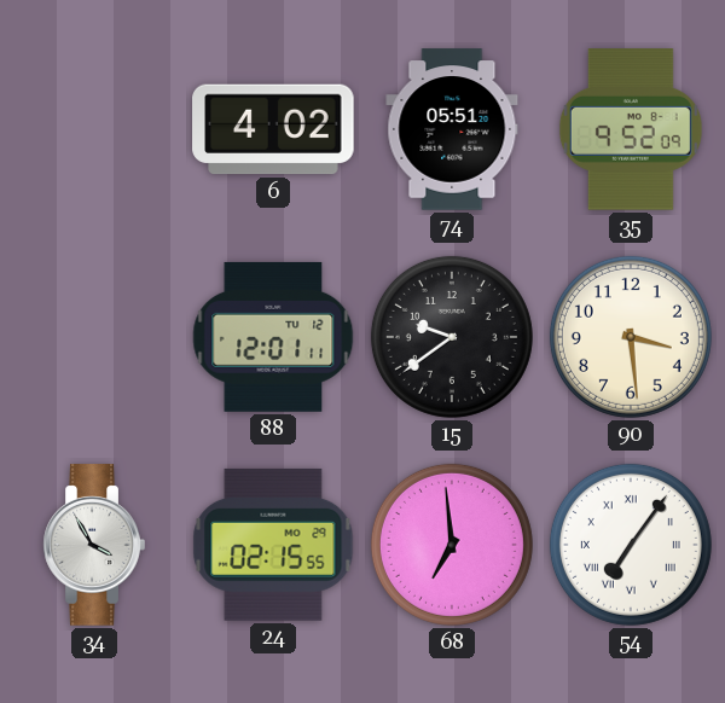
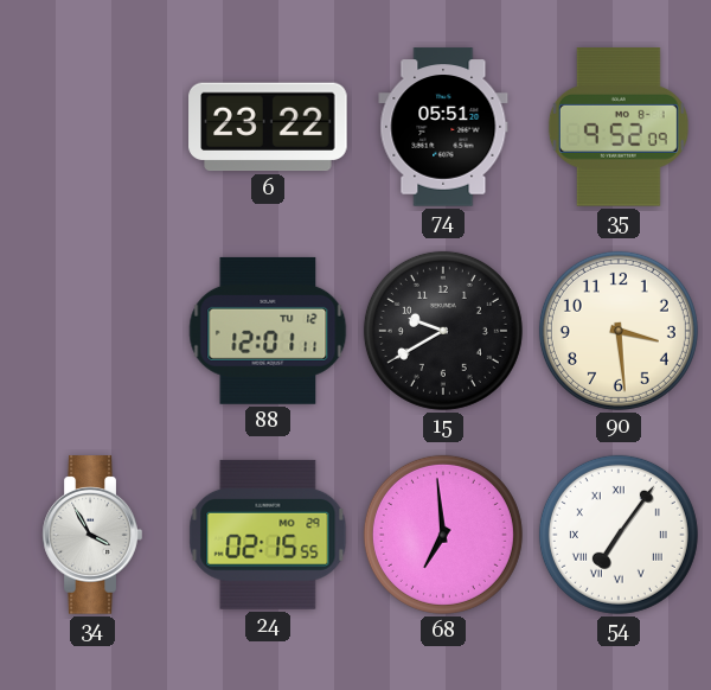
6: 4:02 -> 23:22
15: 9:39 -> 9:40
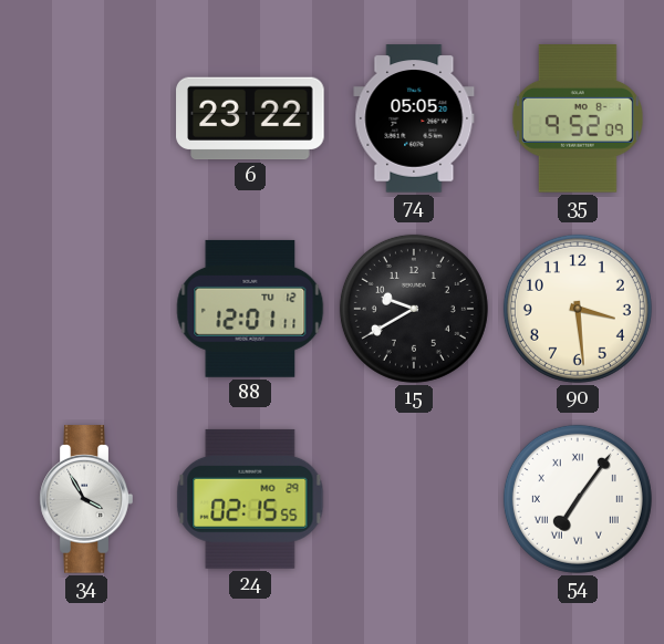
74: 05:51 -> 05:05
68: 6:59 -> none
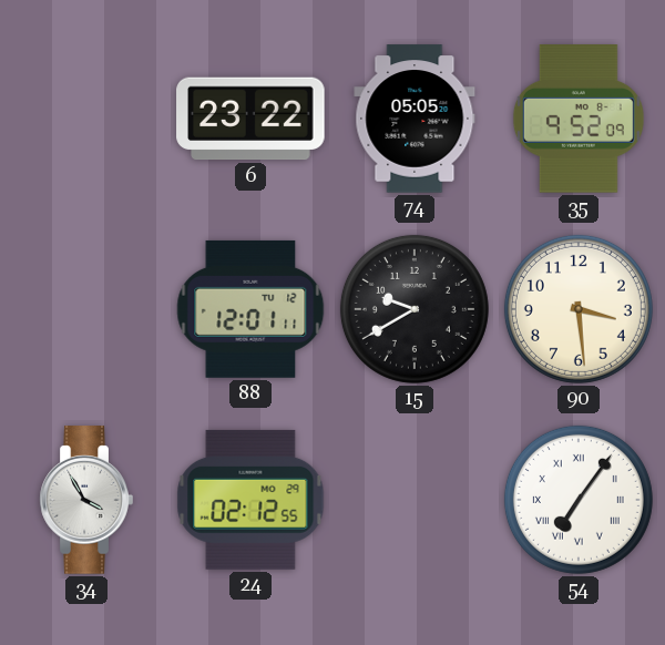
24: 02:15 -> 02:12
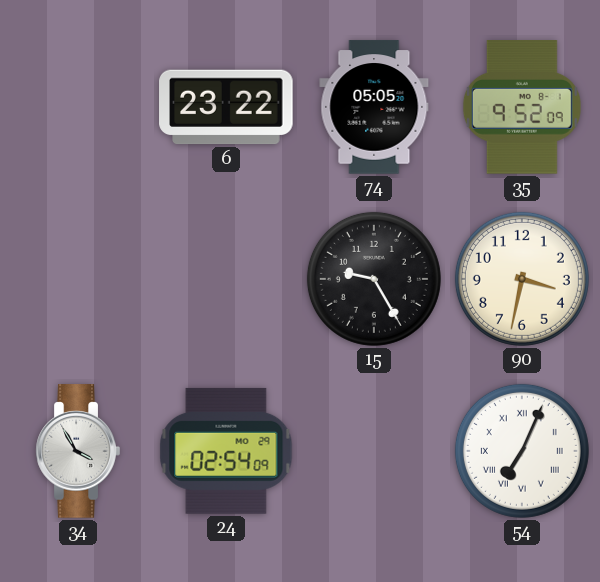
88: 12:01 -> none
15: 9:40 -> 9:25
90: 3:29 -> 3:32
24: 02:12 -> 02:54
54: 7:06 -> 7:04
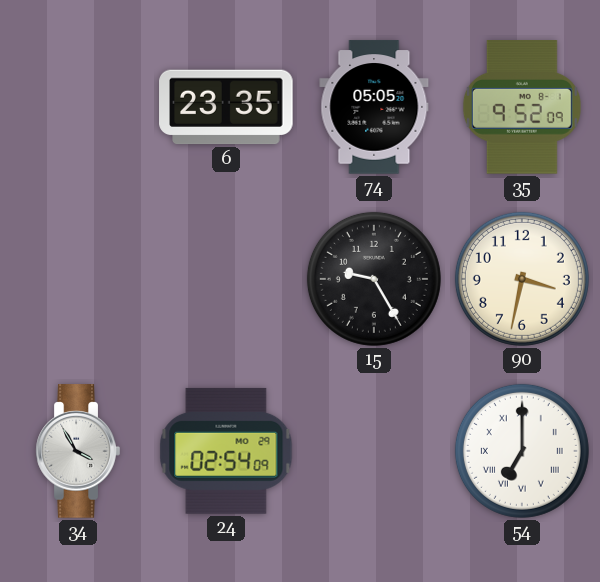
6: 23:22 -> 23:35
54: 7:04 -> 7:00
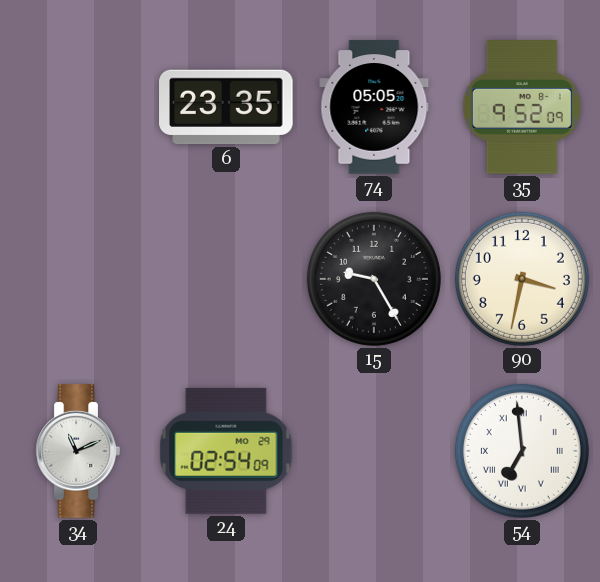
34: 3:55 -> 11:11
54: 7:00 -> 6:59
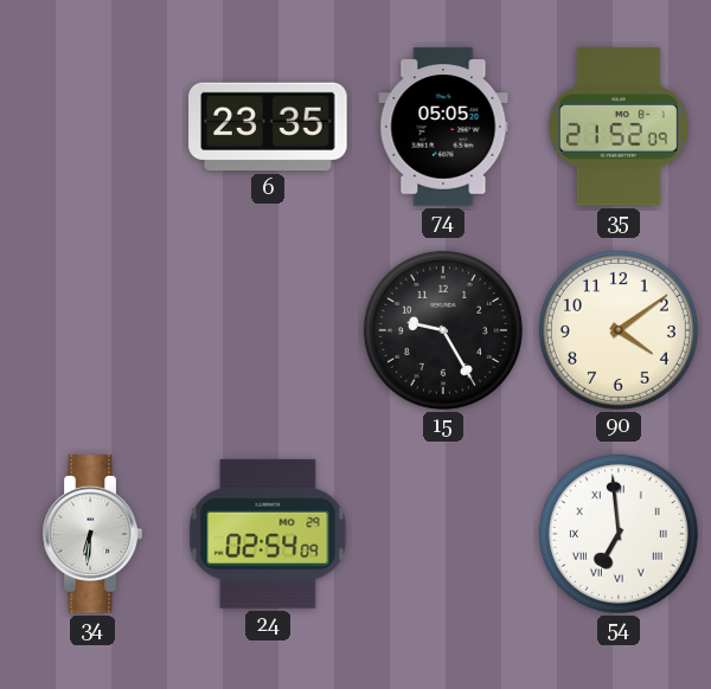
35: 9:52 -> 21:52
90: 3:32 -> 4:09
34: 11:11 -> 6:31
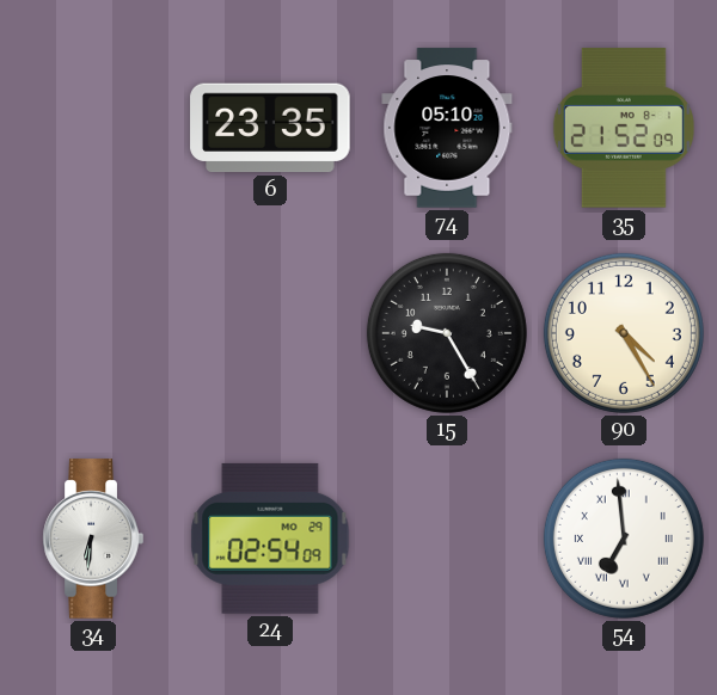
74: 05:05 -> 05:10
90: 4:09 -> 4:25
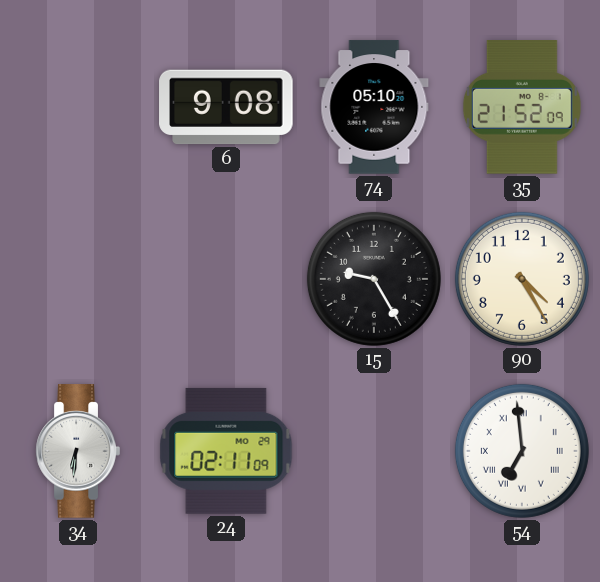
6: 23:35 -> 9:08
24: 02:54 -> 02:11
